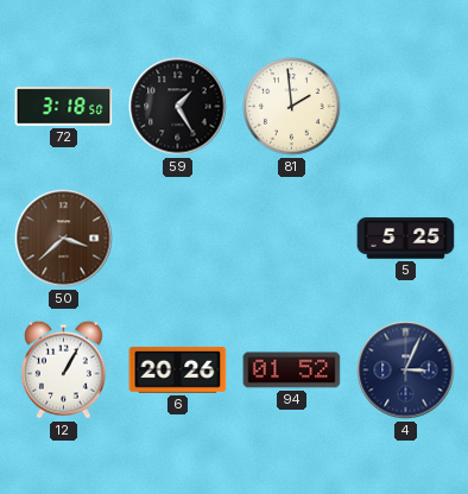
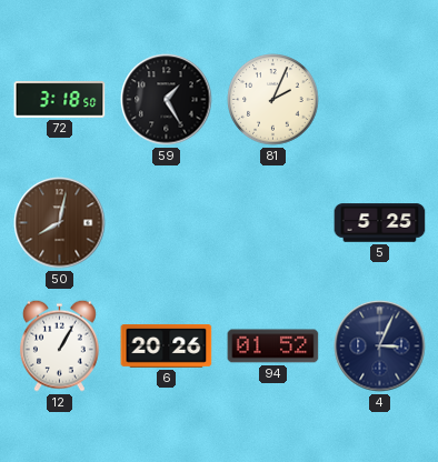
81: 1:59 -> 2:04
50: 3:38 -> 8:02
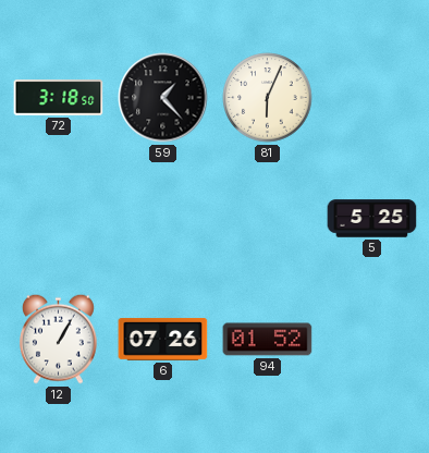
59: 1:25 -> 1:23
81: 2:04 -> 6:04
50: 8:02 -> none
6: 20:26 -> 07:26
4: 3:04 -> none
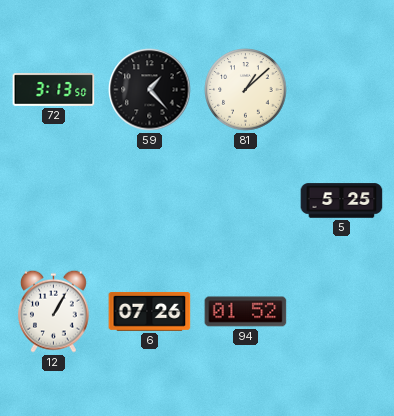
72: 3:18 -> 3:13
81: 6:04 -> 1:08
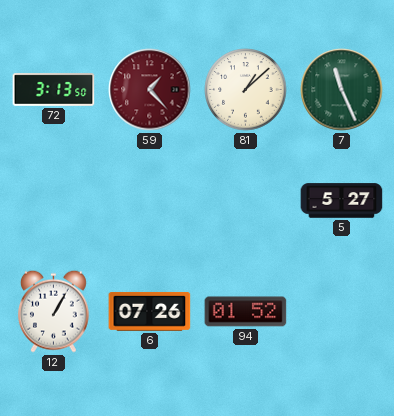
59 dial: black -> burgundy
7: none -> 11:26
5: 5:25 -> 5:27
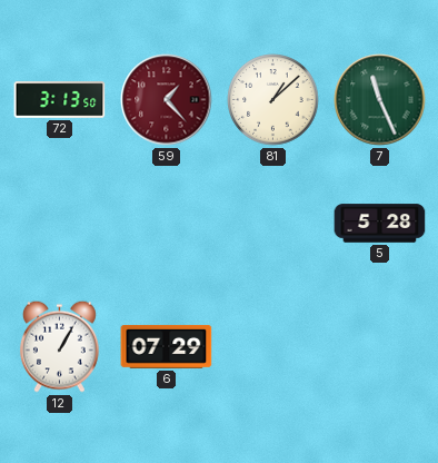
5: 5:27 -> 5:28
6: 07:26 -> 07:29
94: 01:52 -> none
